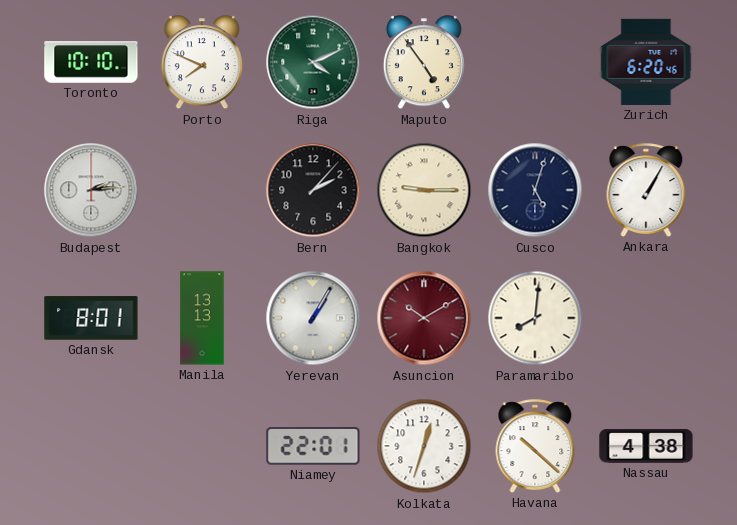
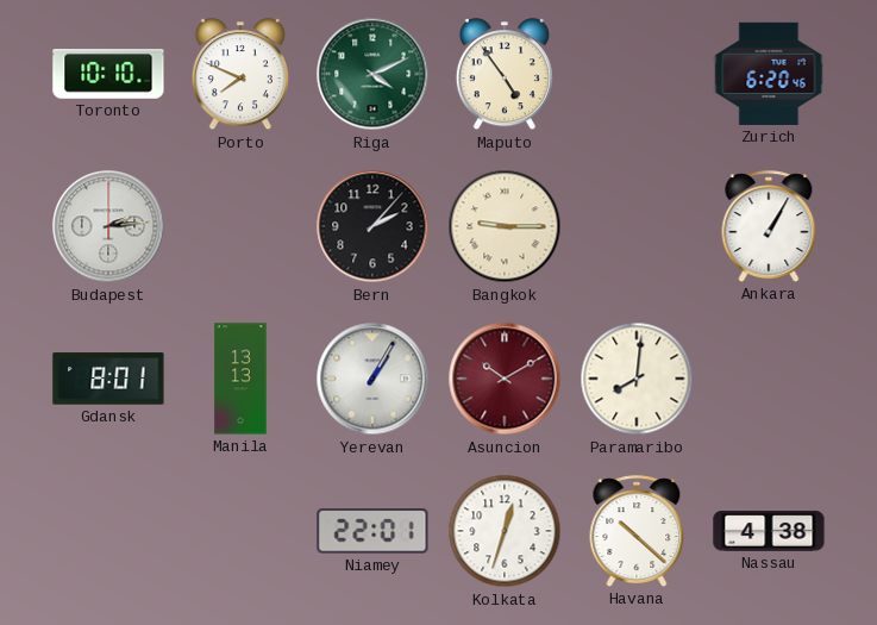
Cusco: 5:03 -> none
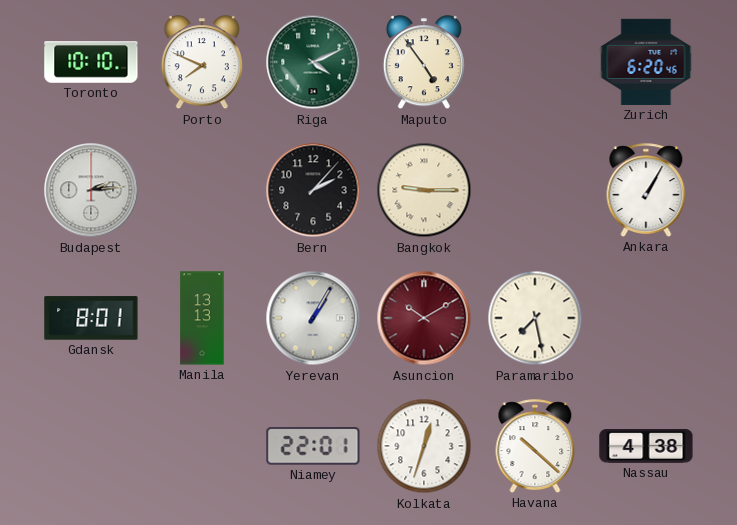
Paramaribo: 8:01 -> 7:28
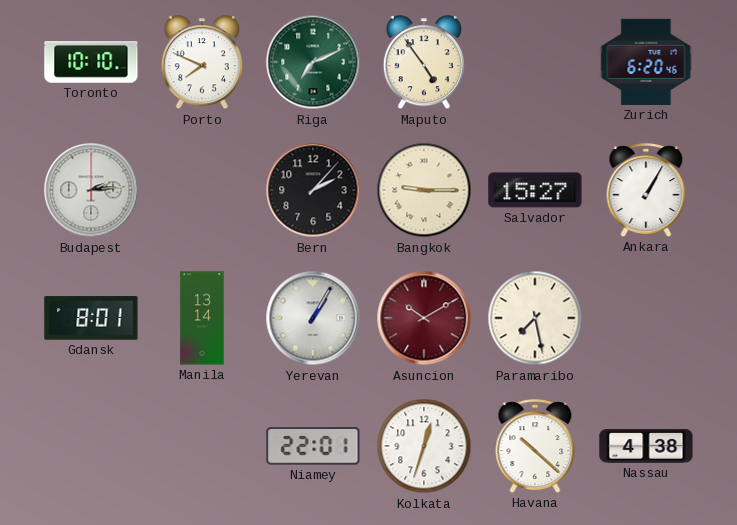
Riga: 4:11 -> 7:11
Salvador: none -> 15:27
Manila: 13:13 -> 13:14
